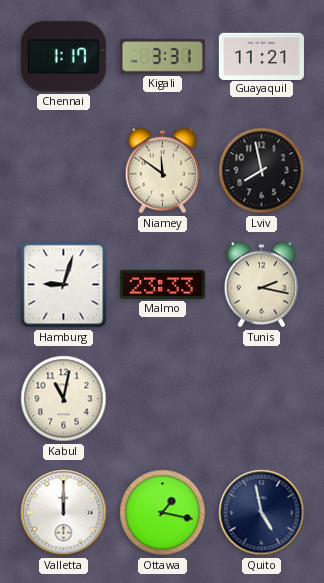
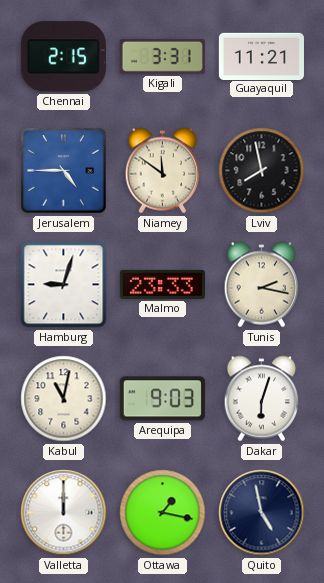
Chennai: 1:17 -> 2:15
Jerusalem: none -> 4:45
Arequipa: none -> 9:03
Dakar: none -> 6:03
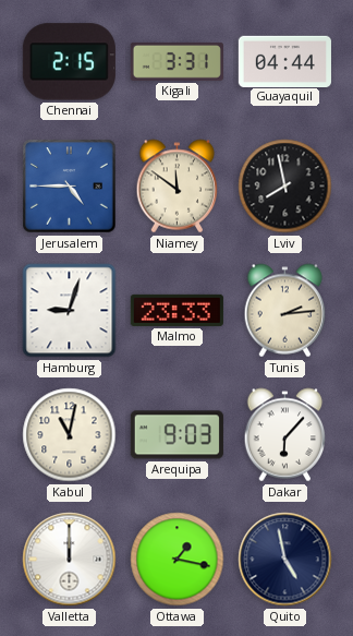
Guayaquil: 11:21 -> 04:44
Tunis: 2:17 -> 2:14
Dakar: 6:03 -> 6:07
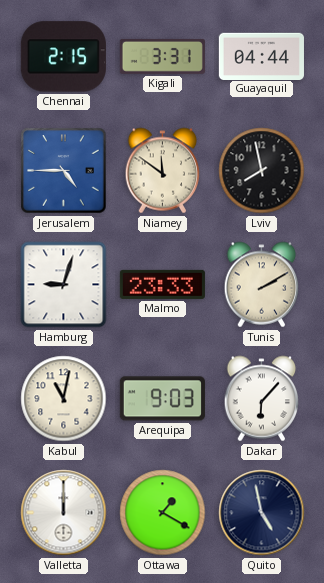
Tunis: 2:14 -> 2:10
Ottawa: 1:17 -> 1:20
